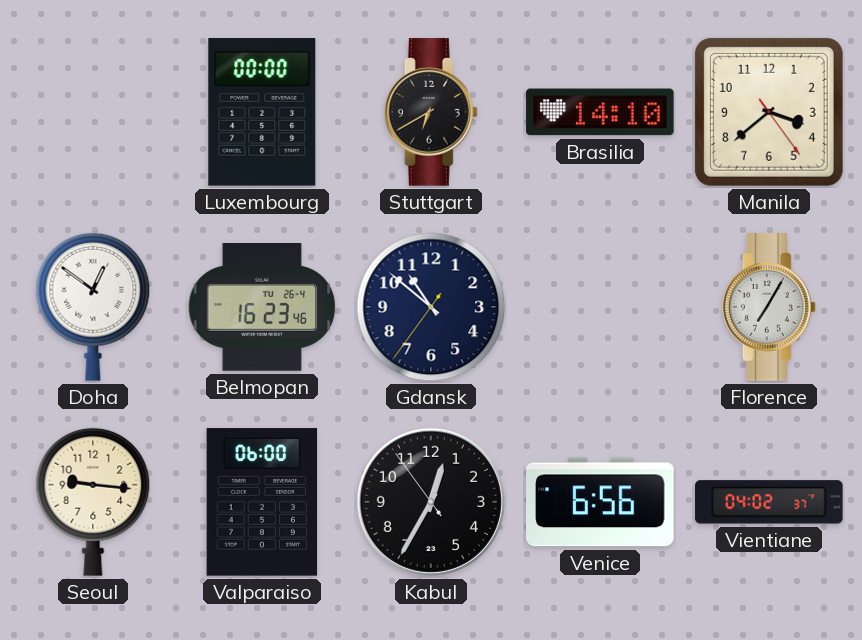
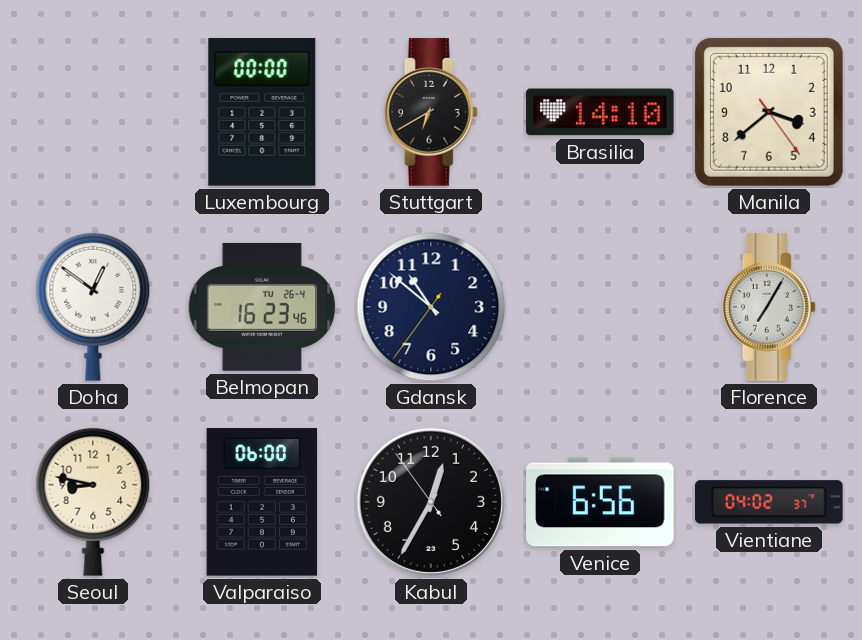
Seoul: 9:16 -> 8:47
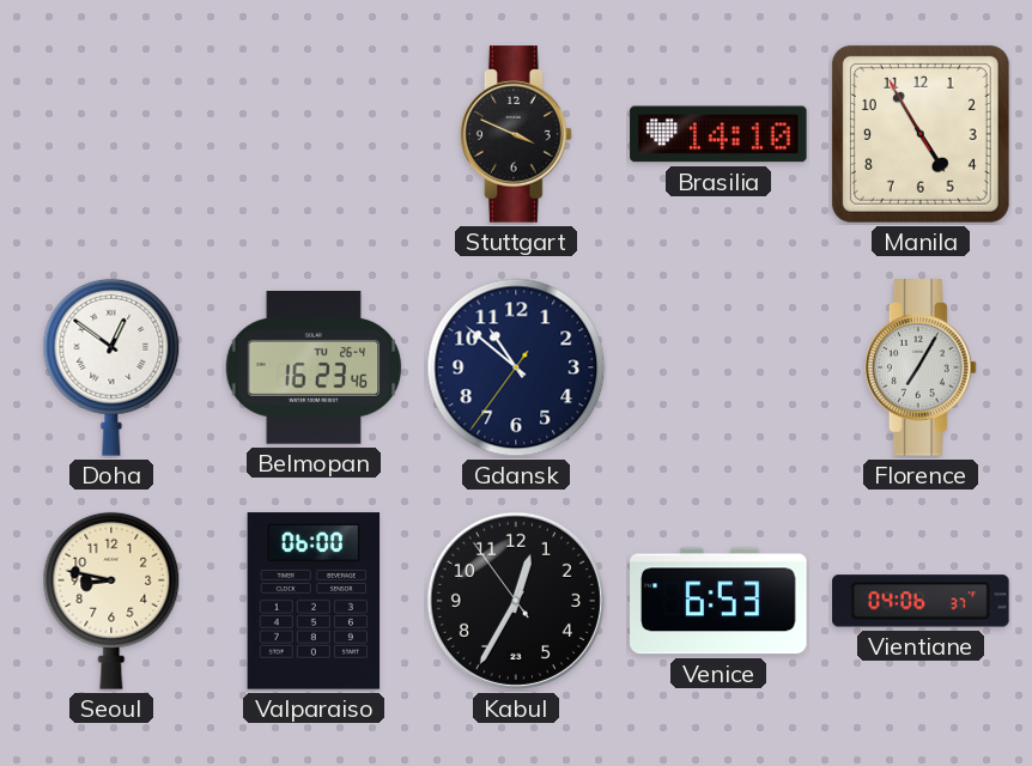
Luxembourg: 00:00 -> none
Stuttgart: 6:40 -> 3:49
Manila: 3:38 -> 4:54
Venice: 6:56 -> 6:53
Vientiane: 04:02 -> 04:06
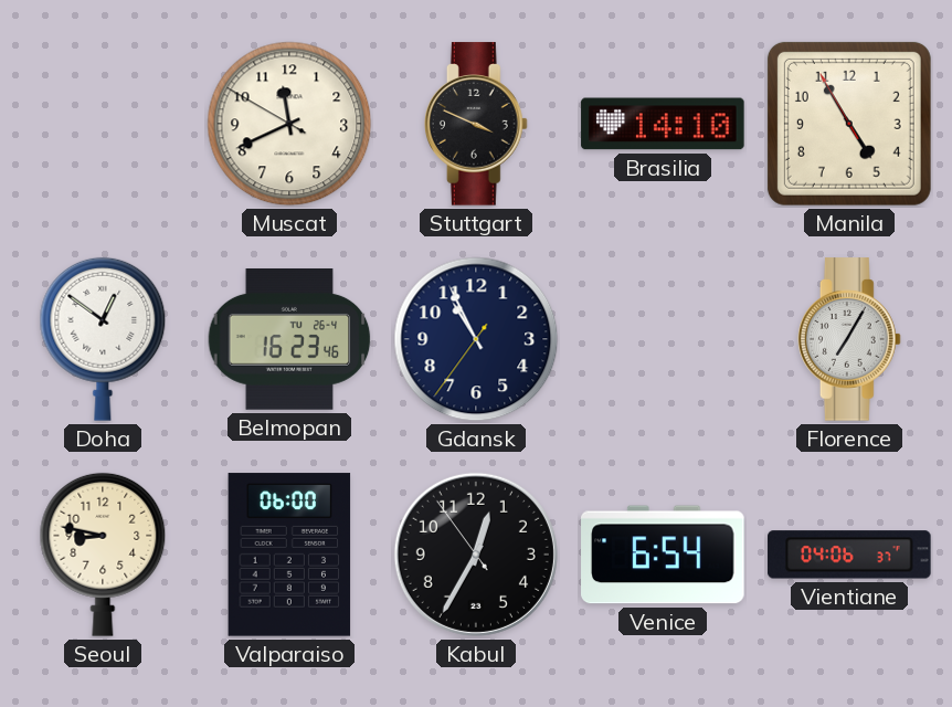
Muscat: none -> 11:40
Gdansk: 10:51 -> 10:55
Venice: 6:53 -> 6:54
